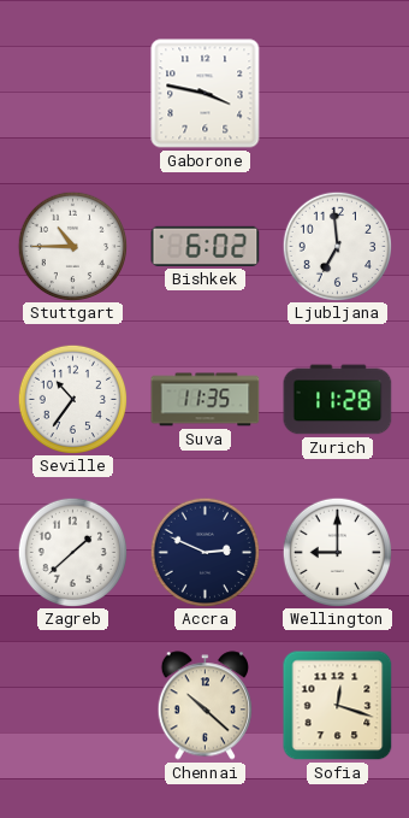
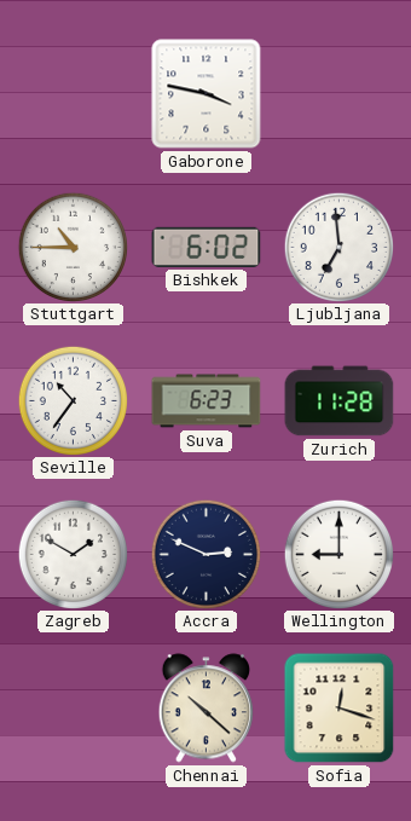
Suva: 11:35 -> 6:23
Zagreb: 1:38 -> 1:50
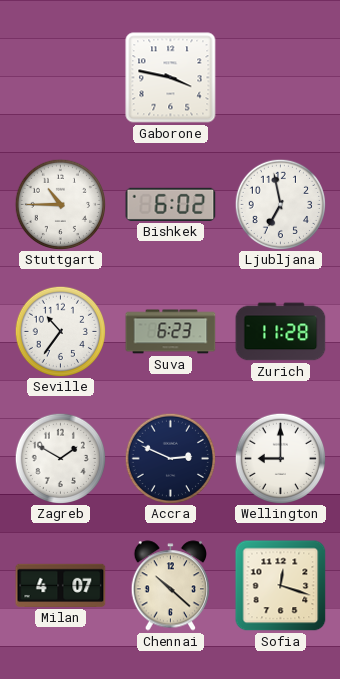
Ljubljana: 6:59 -> 6:58
Milan: none -> 4:07
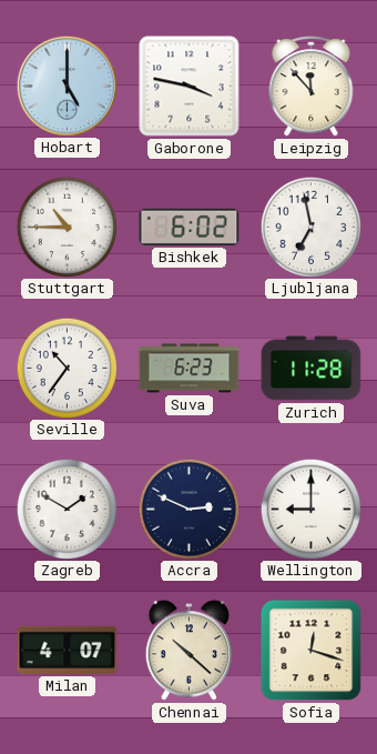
Hobart: none -> 5:00
Leipzig: none -> 11:53
